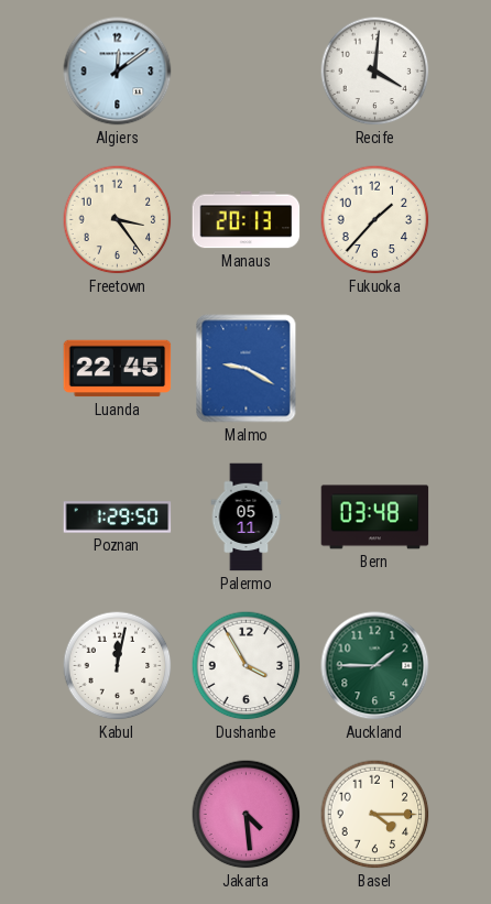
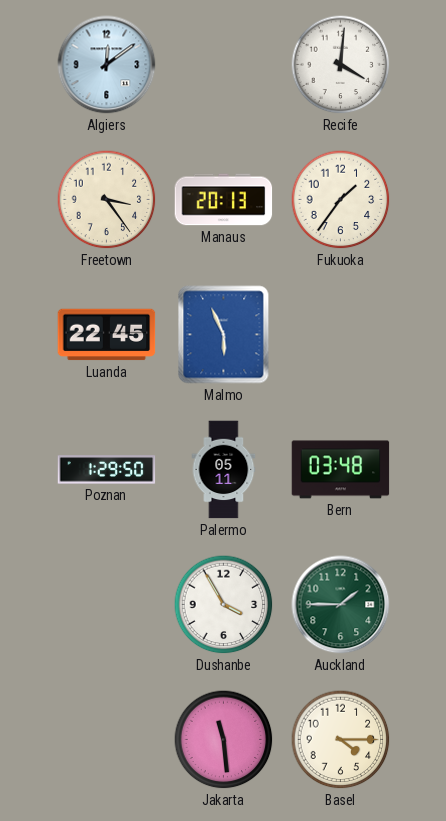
Fukuoka: 1:37 -> 1:36
Malmo: 9:20 -> 5:56
Kabul: 12:02 -> none
Jakarta: 4:29 -> 11:29
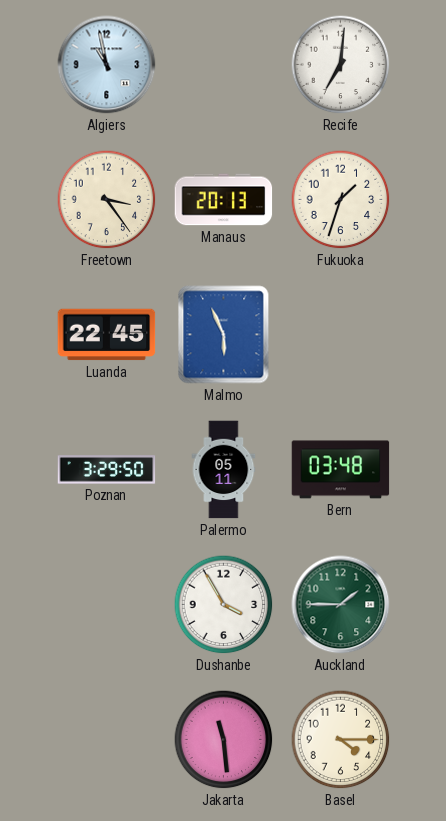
Algiers: 12:09 -> 10:58
Recife: 4:01 -> 7:01
Fukuoka: 1:36 -> 1:33
Poznan: 1:29 -> 3:29
